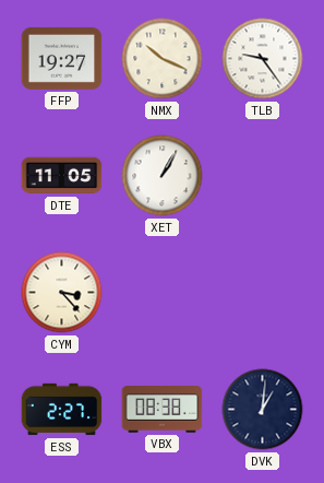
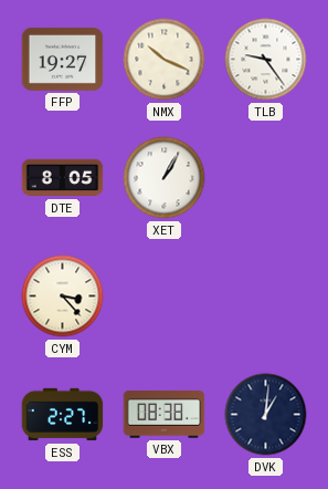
DTE: 11:05 -> 8:05
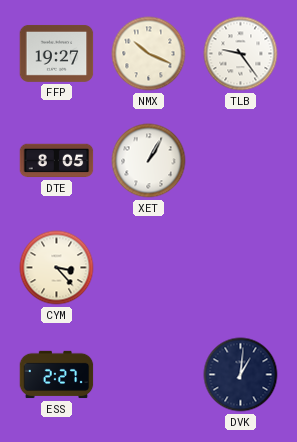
VBX: 08:38 -> none
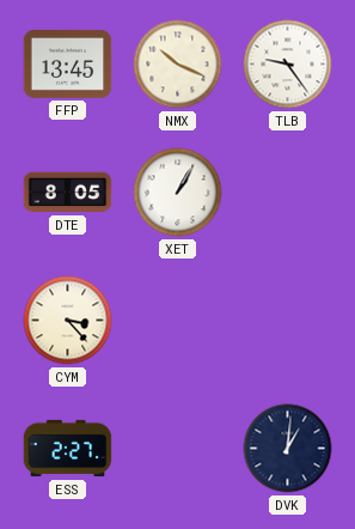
FFP: 19:27 -> 13:45
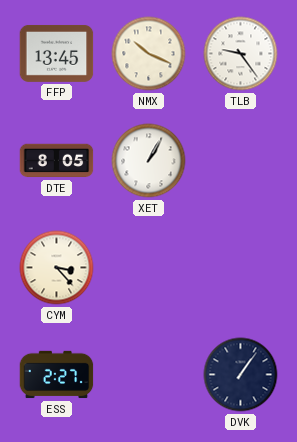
DVK: 1:01 -> 1:06
